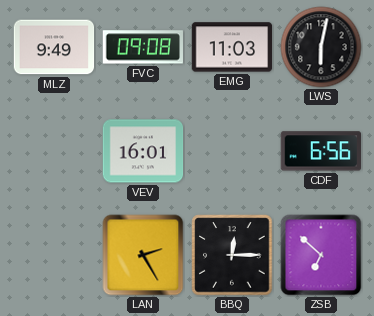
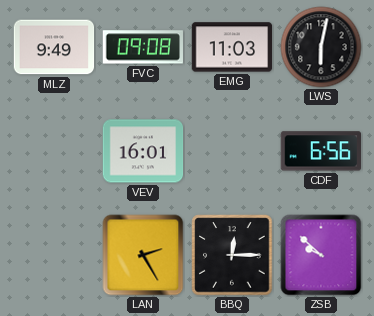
ZSB: 6:52 -> 9:52
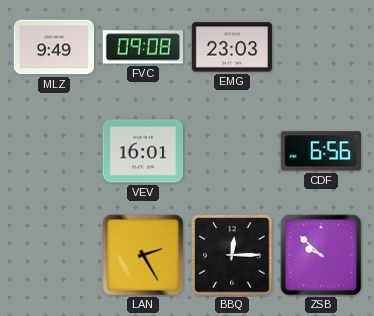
EMG: 11:03 -> 23:03
LWS: 6:02 -> none
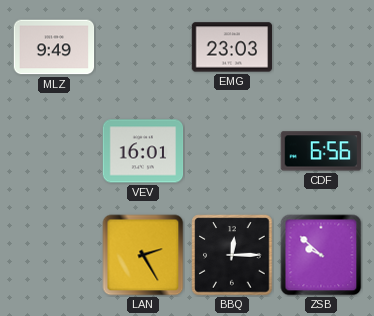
FVC: 09:08 -> none
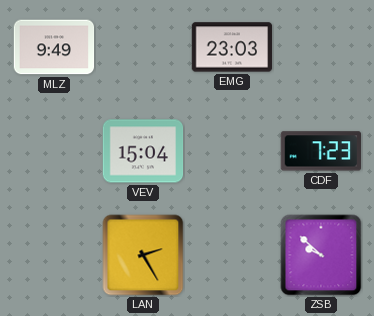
VEV: 16:01 -> 15:04
CDF: 6:56 -> 7:23
BBQ: 12:15 -> none
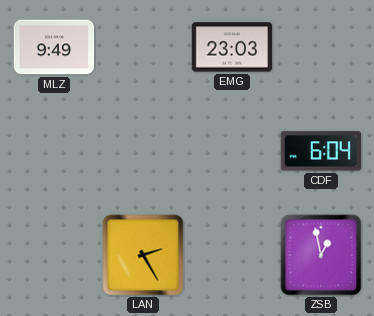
VEV: 15:04 -> none
CDF: 7:23 -> 6:04
ZSB: 9:52 -> 12:58
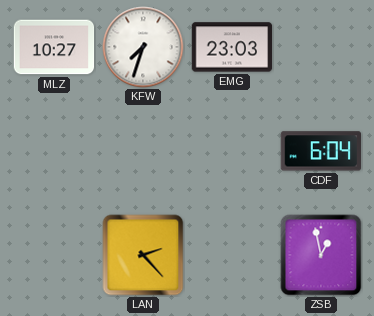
MLZ: 9:49 -> 10:27
KFW: none -> 7:33
LAN: 2:25 -> 2:23
